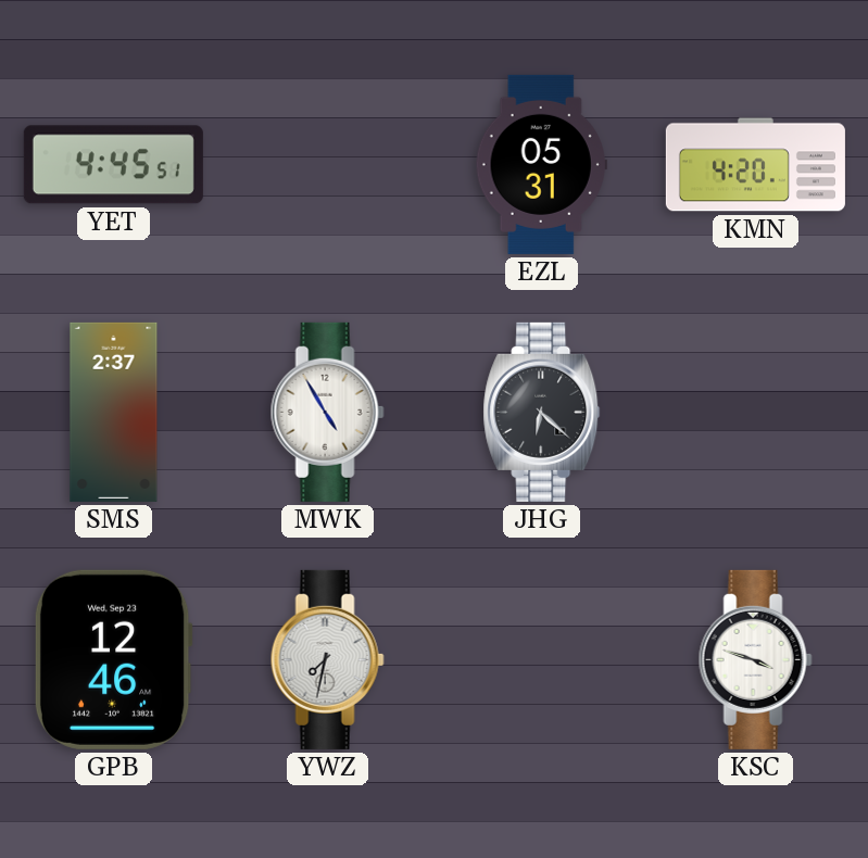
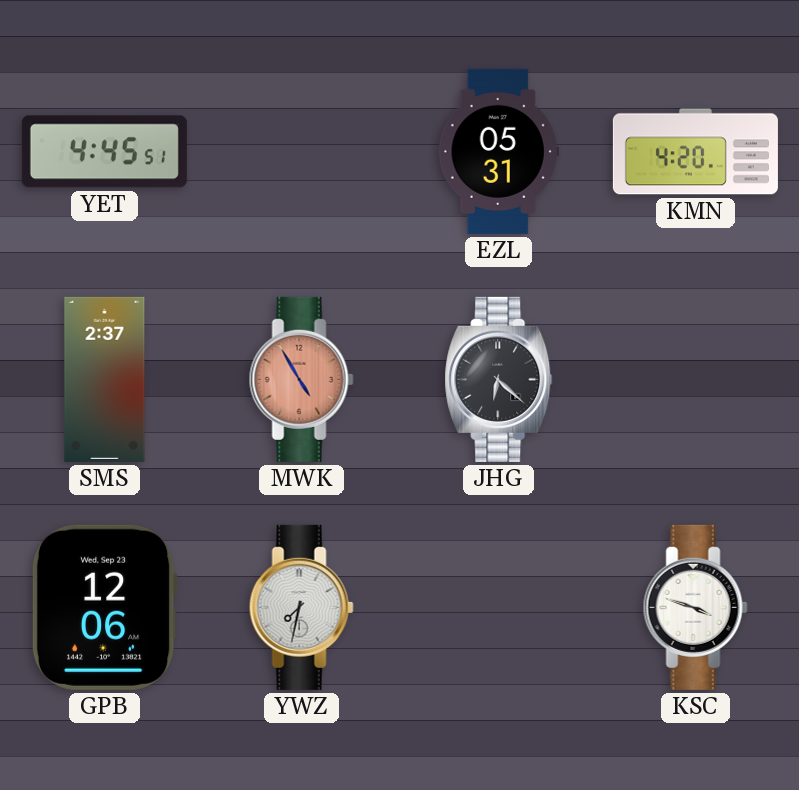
MWK dial: white -> salmon
GPB: 12:46 -> 12:06
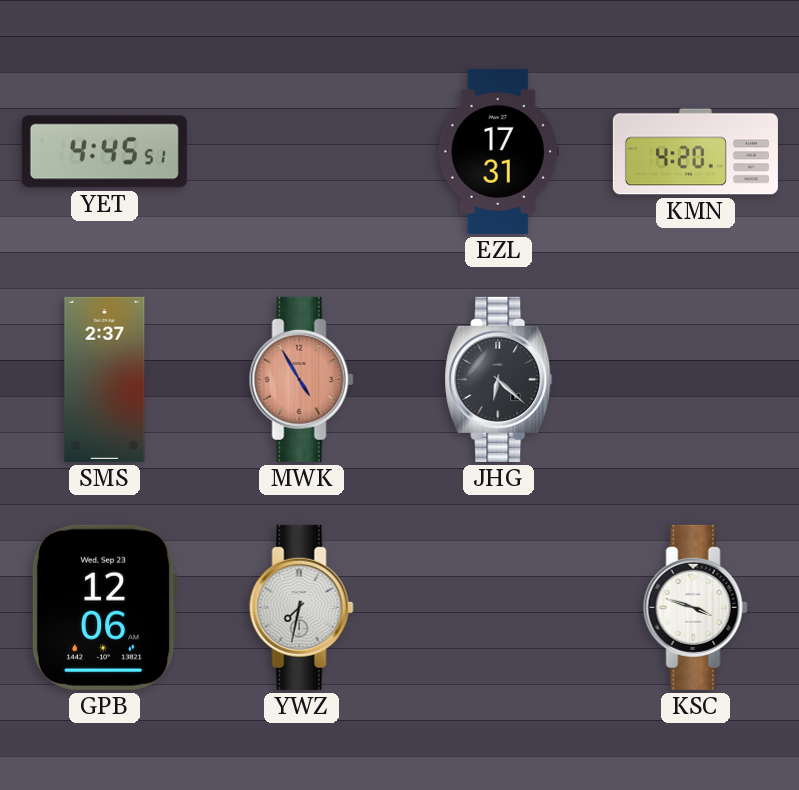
EZL: 05:31 -> 17:31
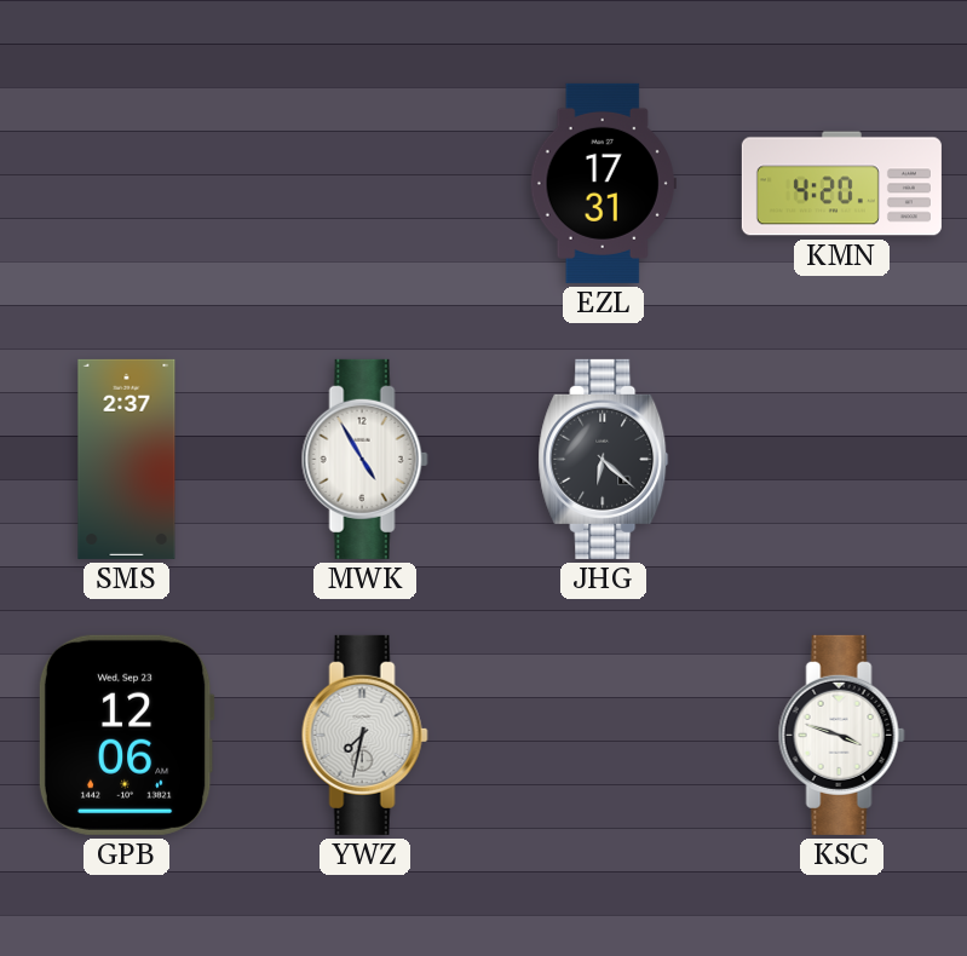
YET: 4:45 -> none
MWK dial: salmon -> white
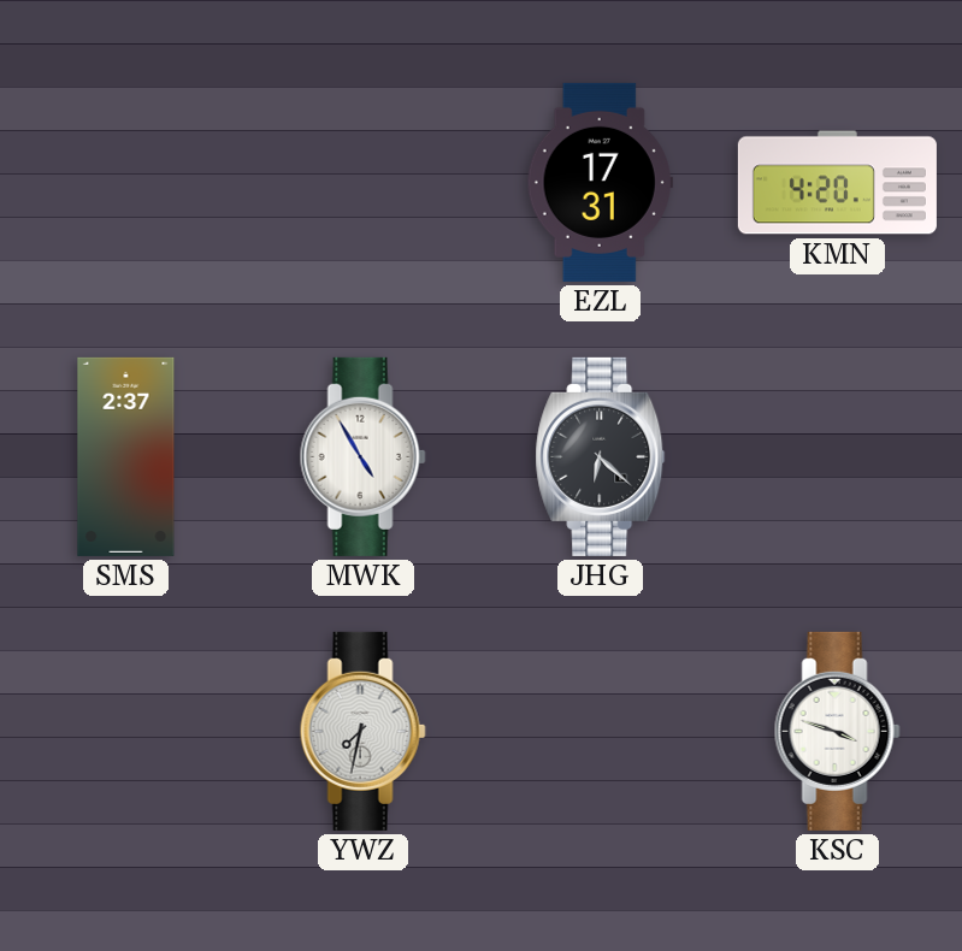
GPB: 12:06 -> none
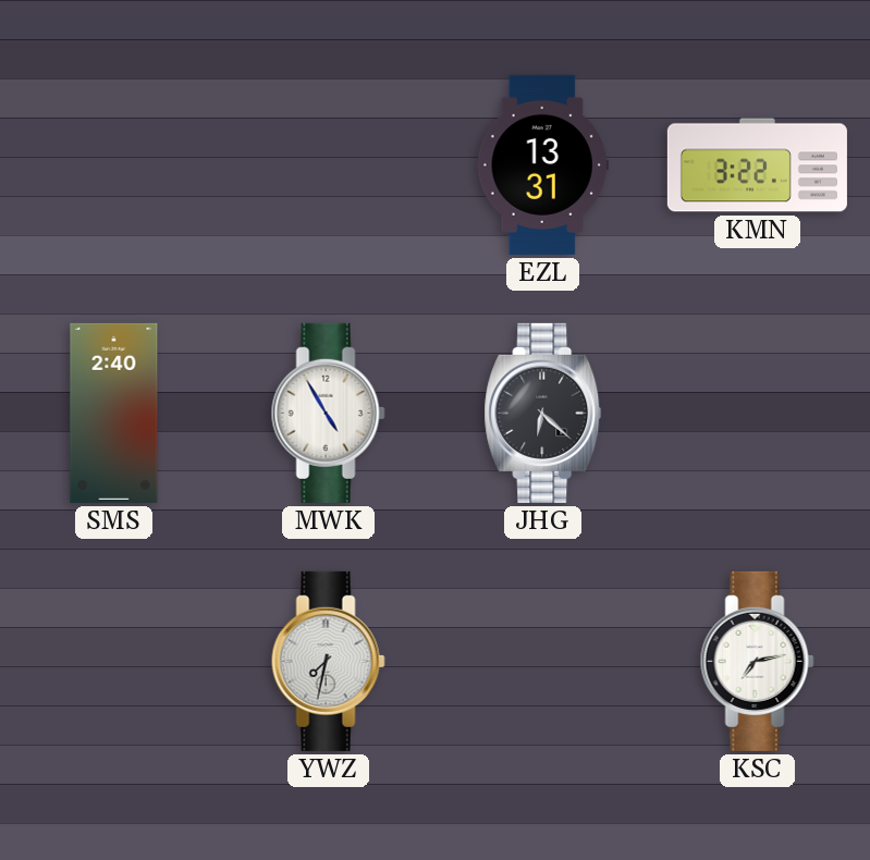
EZL: 17:31 -> 13:31
KMN: 4:20 -> 3:22
SMS: 2:37 -> 2:40
KSC: 3:48 -> 7:13
